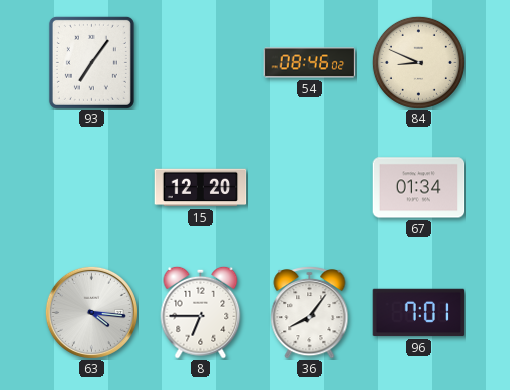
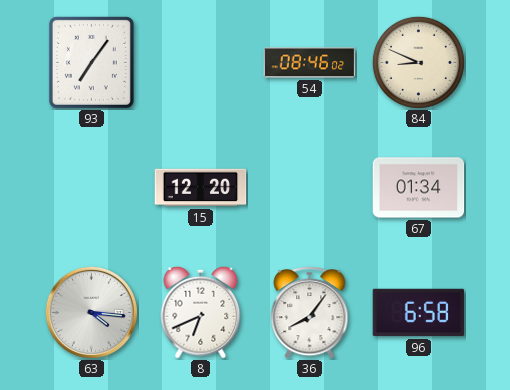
8: 6:45 -> 6:41
96: 7:01 -> 6:58
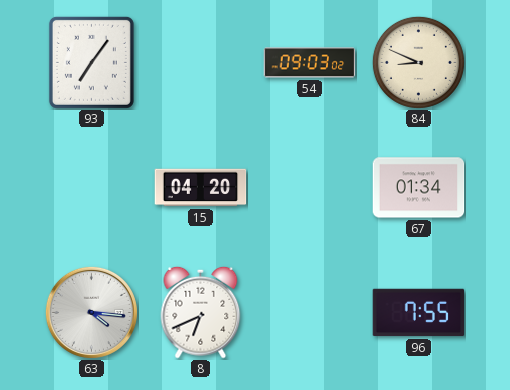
54: 08:46 -> 09:03
15: 12:20 -> 04:20
36: 8:06 -> none
96: 6:58 -> 7:55
